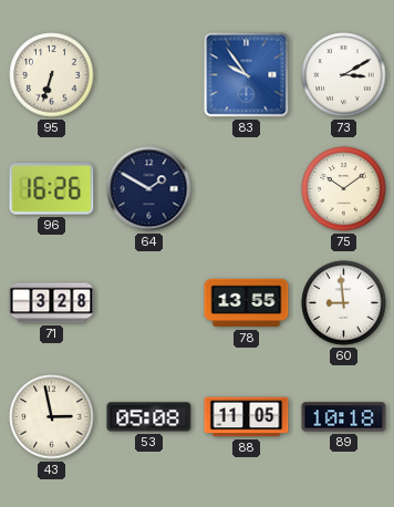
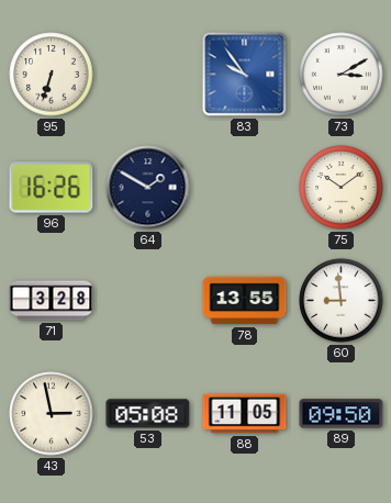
89: 10:18 -> 09:50
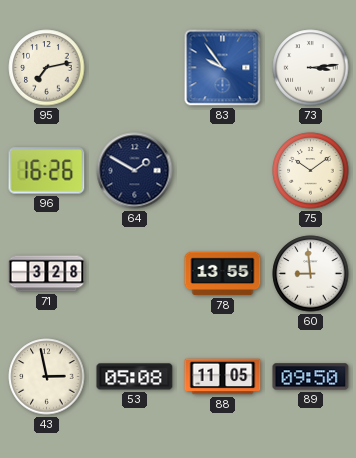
95: 6:33 -> 7:13
73: 3:10 -> 3:14
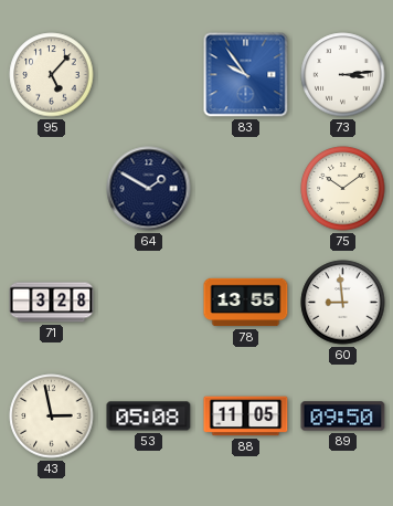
95: 7:13 -> 5:07
96: 16:26 -> none
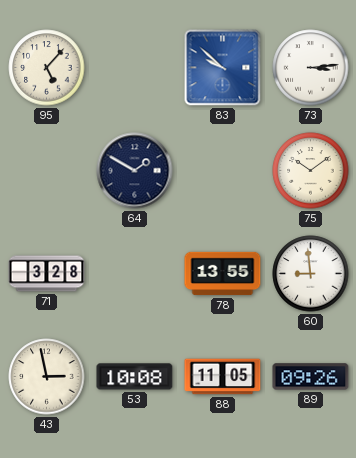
83: 9:54 -> 9:52
53: 05:08 -> 10:08
89: 09:50 -> 09:26
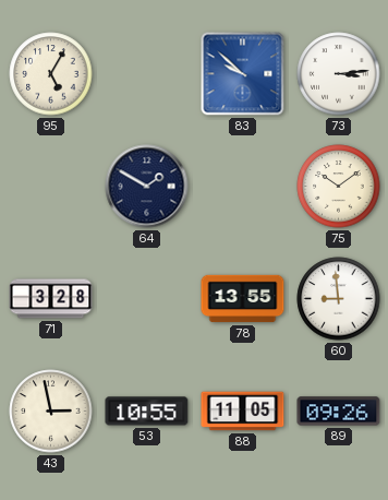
95: 5:07 -> 5:05
53: 10:08 -> 10:55
